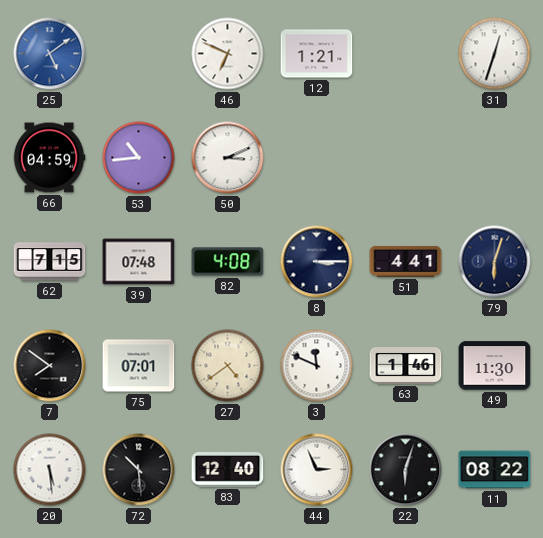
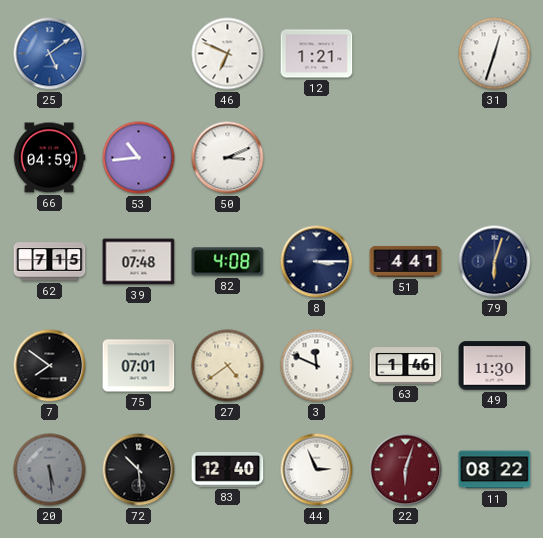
20 dial: white -> grey
22 dial: black -> burgundy
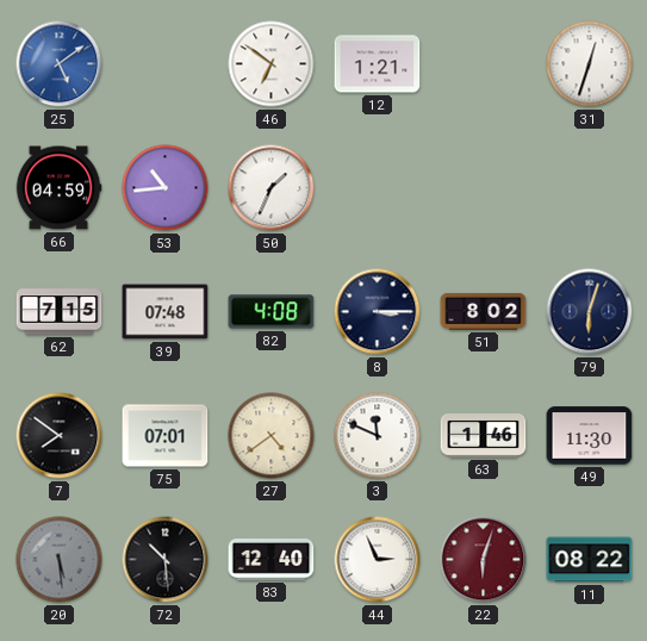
46: 6:49 -> 6:51
50: 3:11 -> 1:34
51: 4:41 -> 8:02
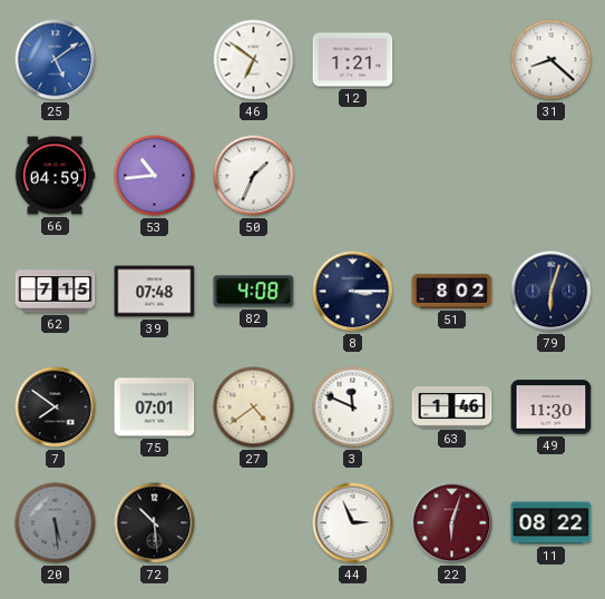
31: 12:33 -> 8:22
83: 12:40 -> none
